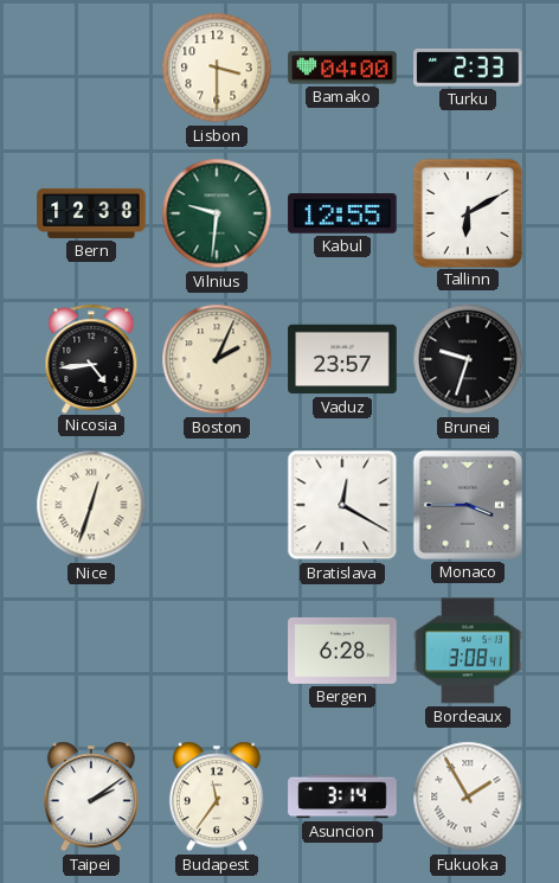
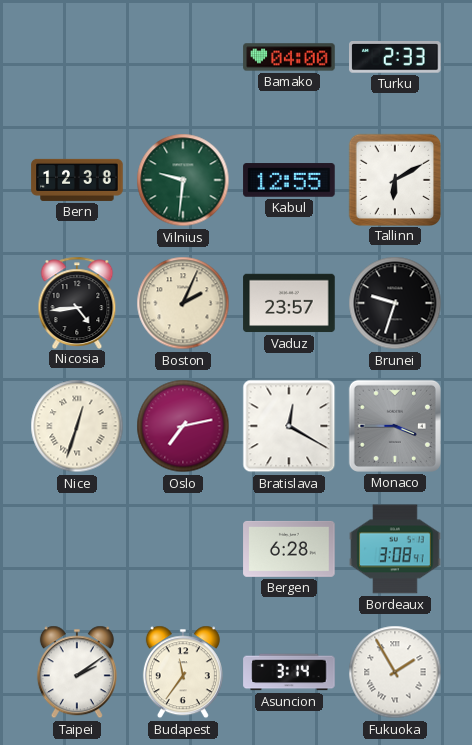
Lisbon: 3:30 -> none
Oslo: none -> 7:13
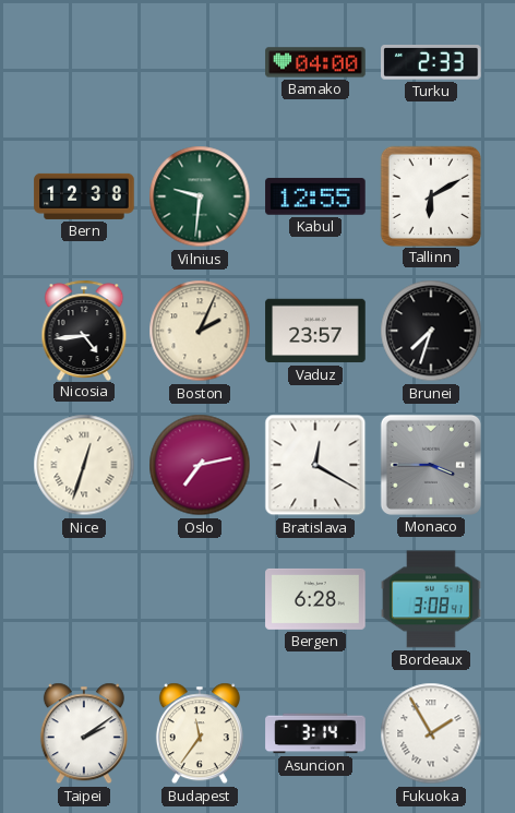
Brunei: 9:33 -> 7:33
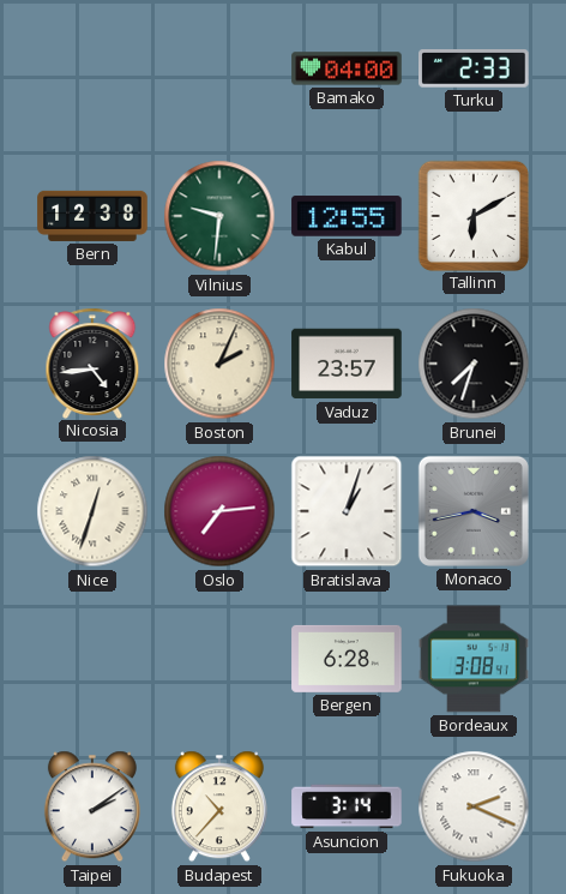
Oslo: 7:13 -> 7:14
Bratislava: 12:20 -> 1:03
Monaco: 3:45 -> 3:43
Budapest: 11:36 -> 10:37
Fukuoka: 1:55 -> 2:19
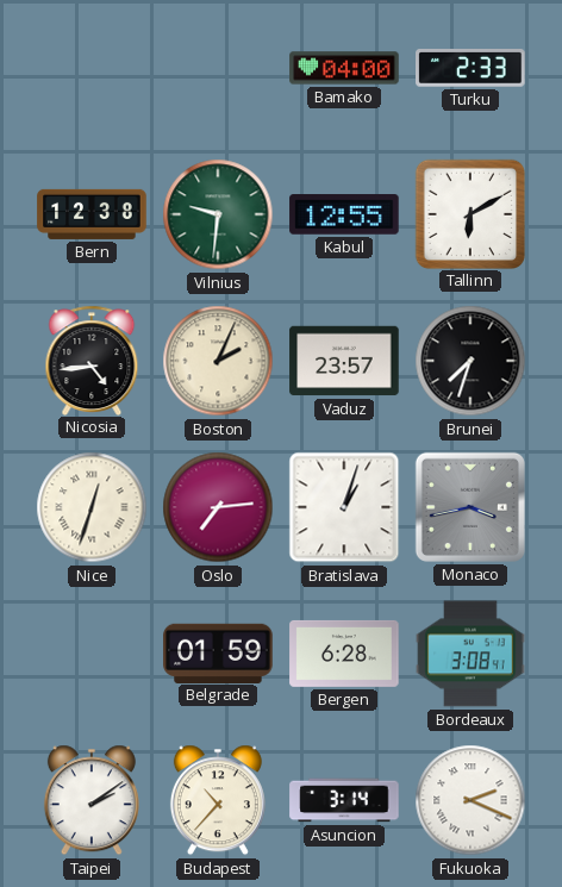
Belgrade: none -> 01:59
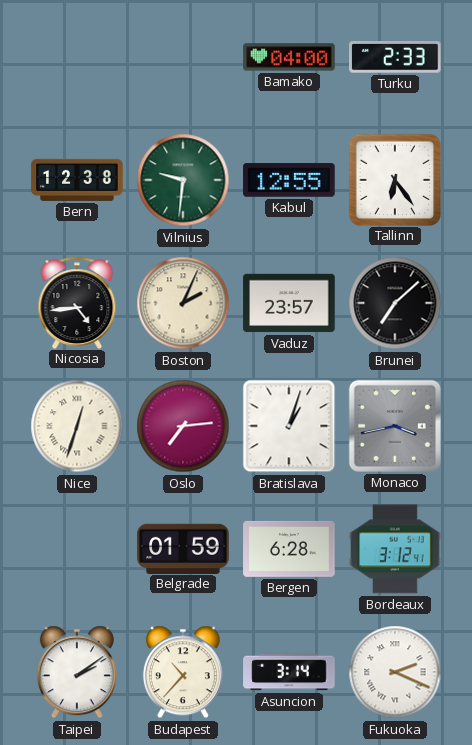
Tallinn: 6:10 -> 6:24
Brunei: 7:33 -> 7:08
Bordeaux: 3:08 -> 3:12
